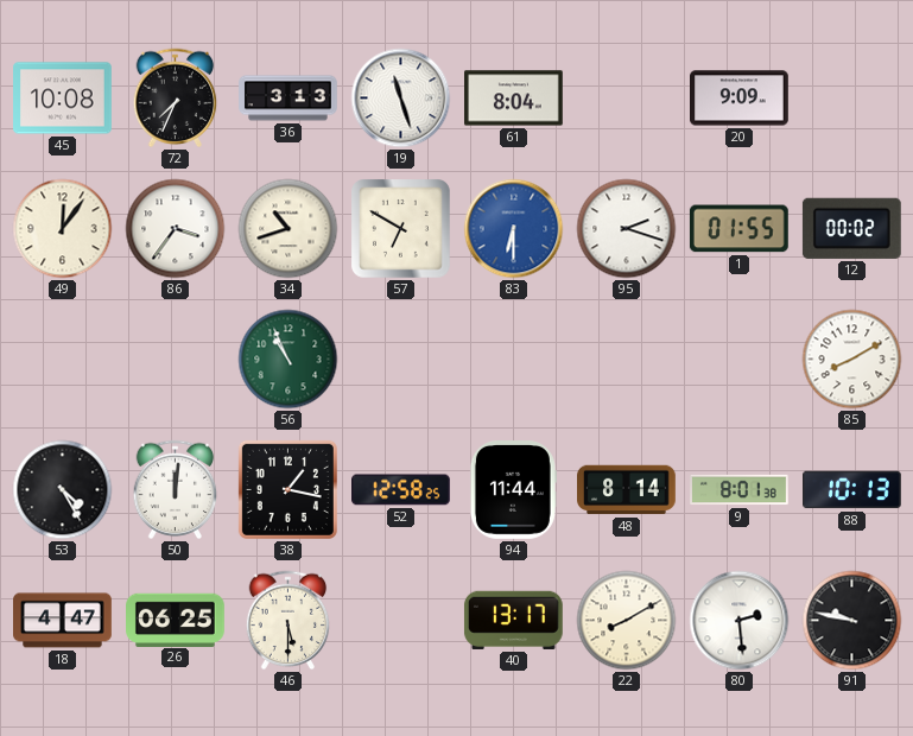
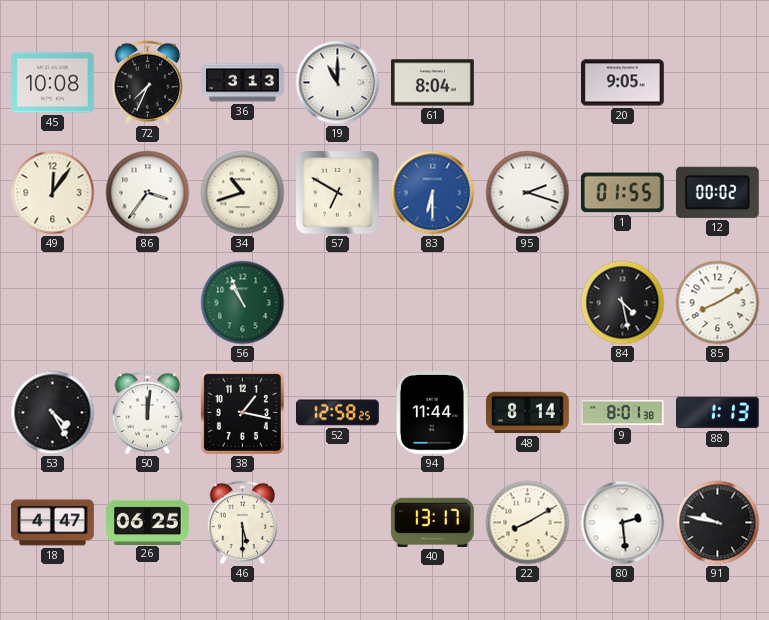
19: 11:27 -> 11:00
20: 9:09 -> 9:05
84: none -> 4:28
88: 10:13 -> 1:13
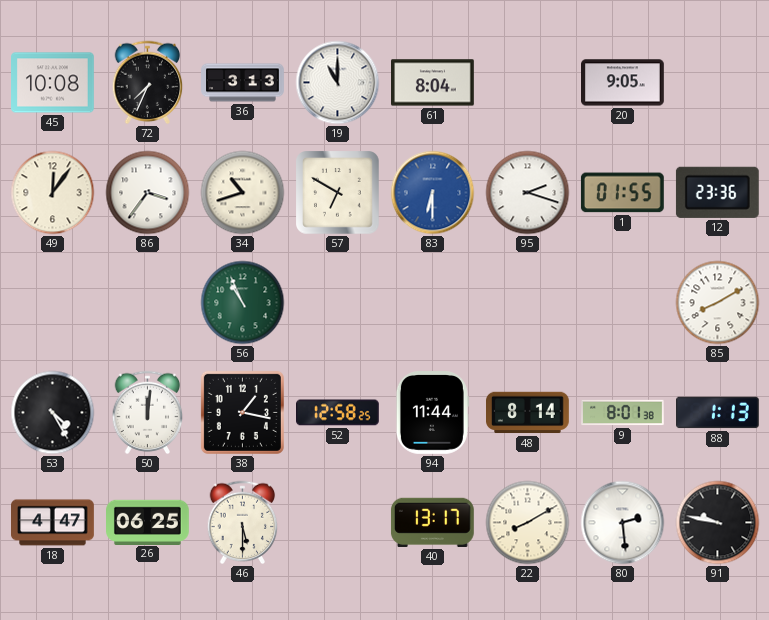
12: 00:02 -> 23:36
84: 4:28 -> none
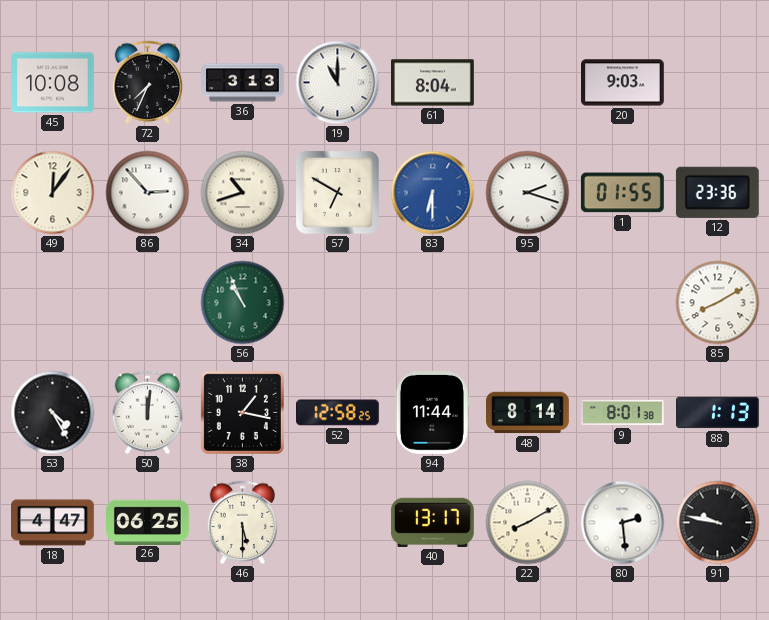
20: 9:05 -> 9:03
86: 3:36 -> 2:53
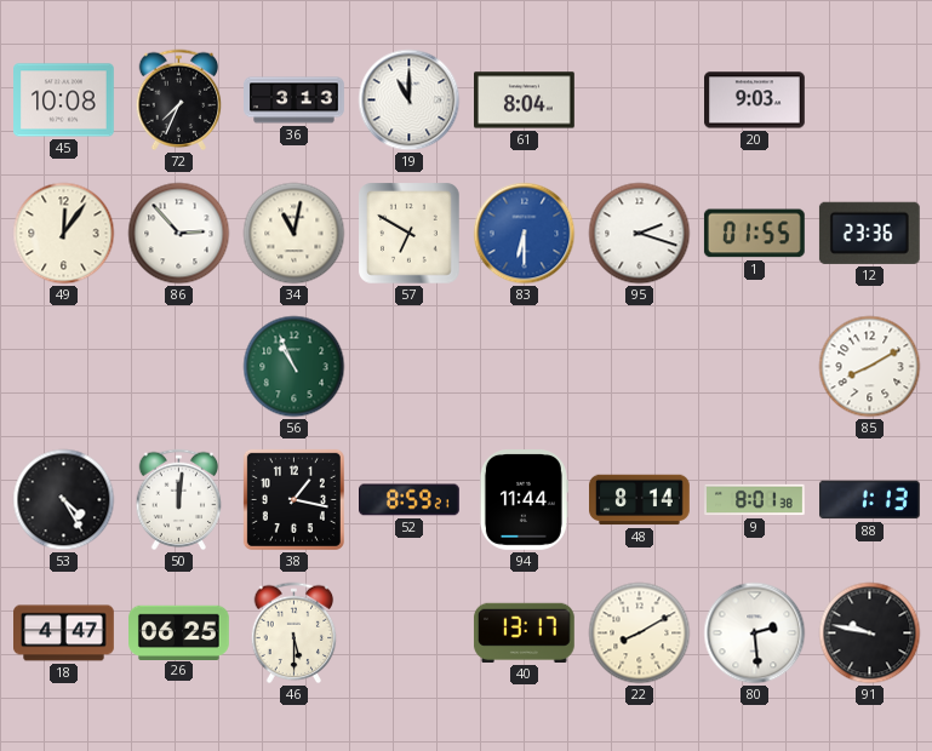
34: 10:42 -> 11:02
52: 12:58 -> 8:59
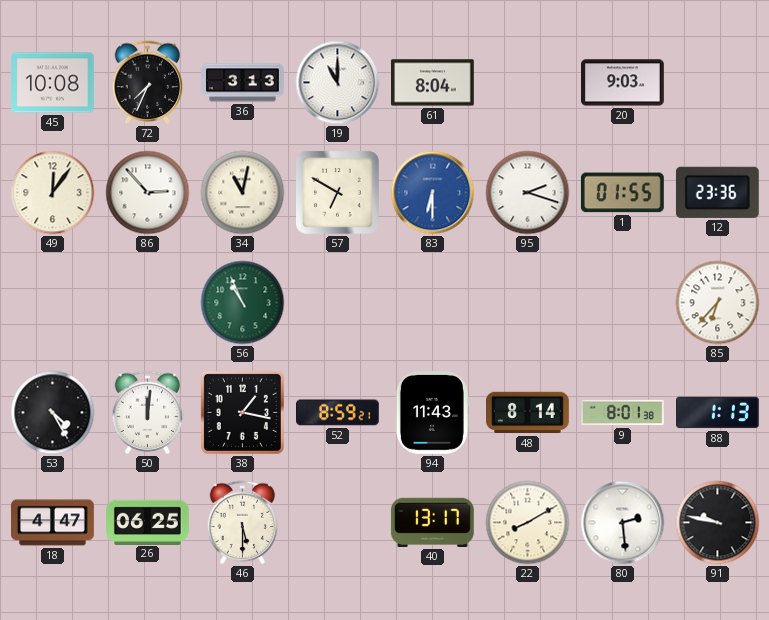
85: 8:10 -> 6:37
94: 11:44 -> 11:43
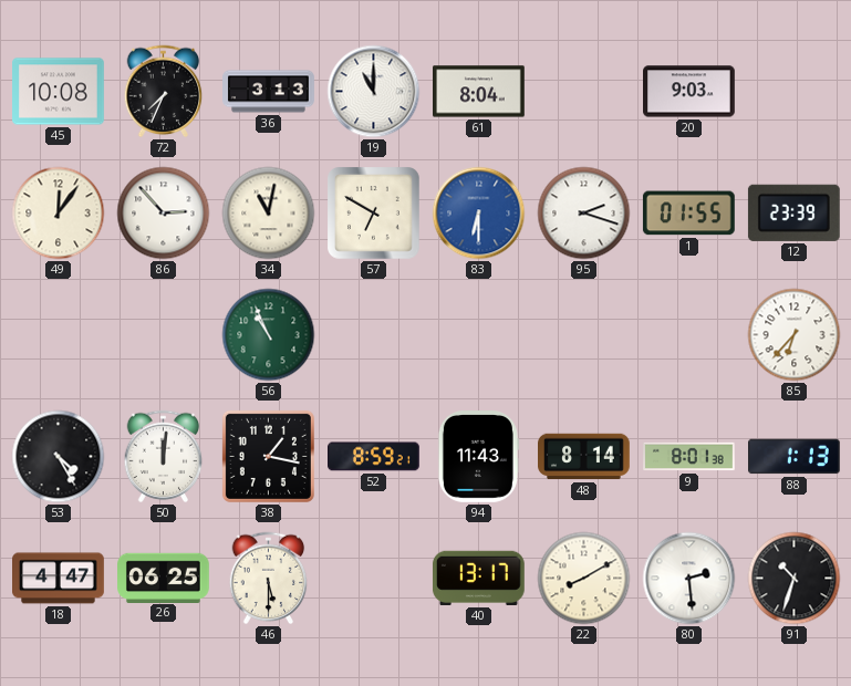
12: 23:36 -> 23:39
91: 9:47 -> 10:33
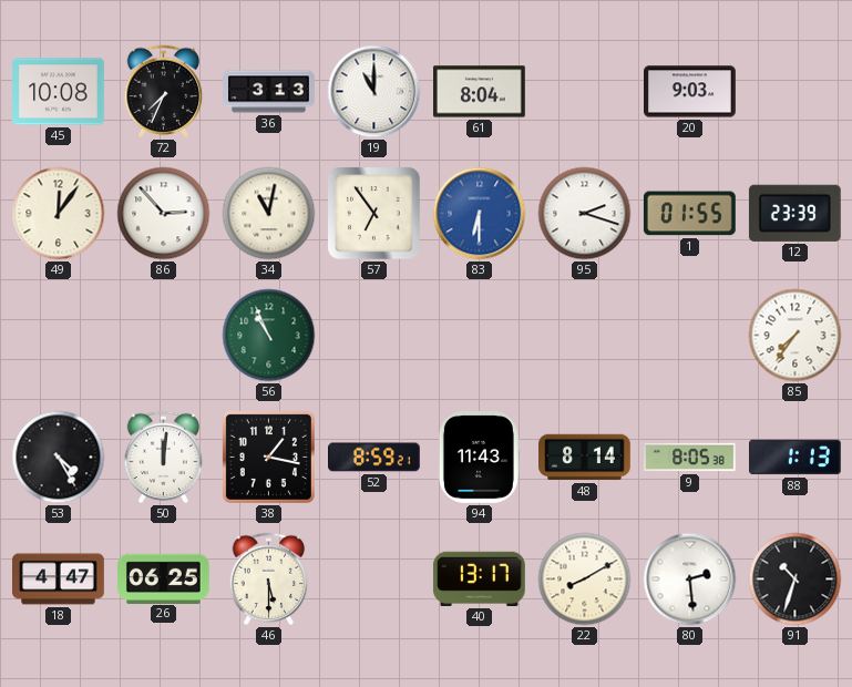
57: 6:50 -> 6:54
85: 6:37 -> 7:36
9: 8:01 -> 8:05
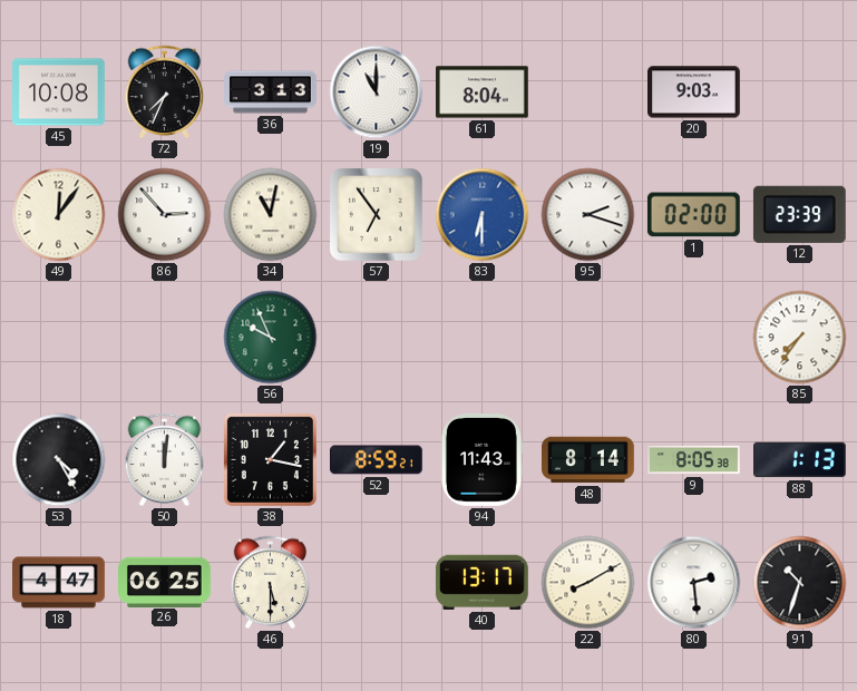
1: 01:55 -> 02:00
56: 10:56 -> 9:56
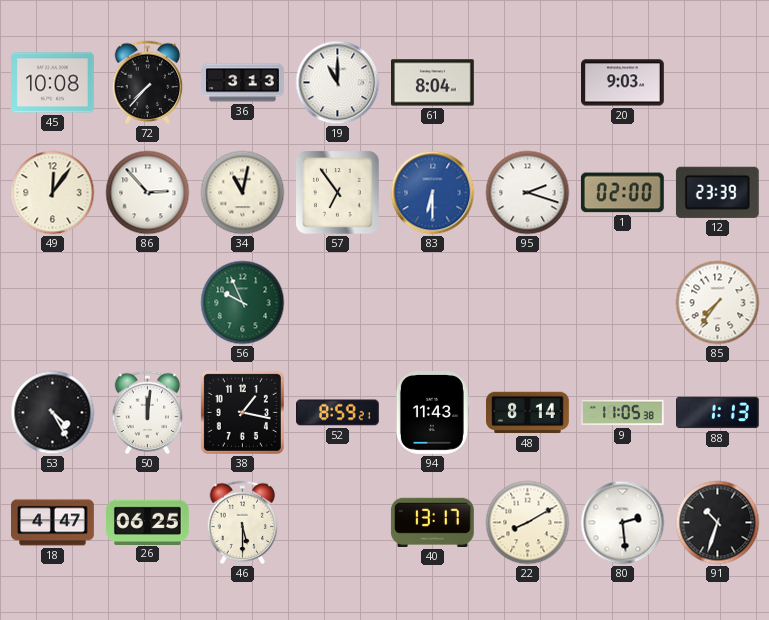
72: 7:34 -> 7:37
9: 8:05 -> 11:05
